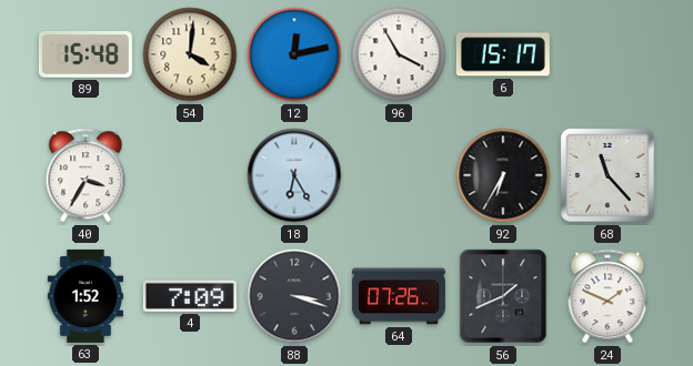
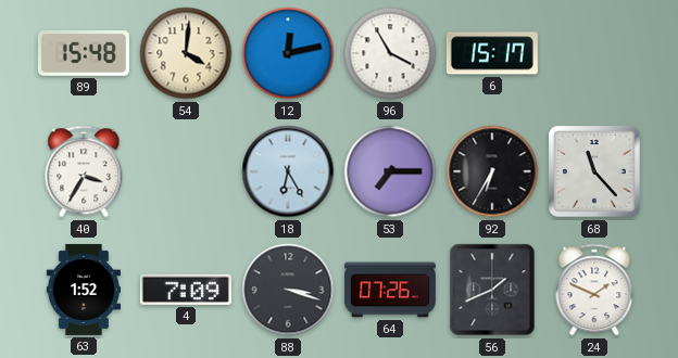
53: none -> 7:15
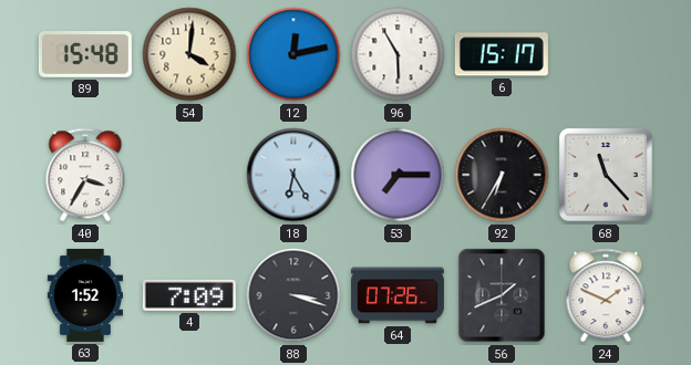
96: 3:55 -> 5:55
